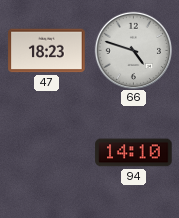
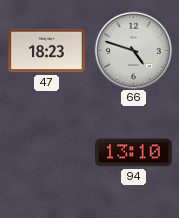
94: 14:10 -> 13:10
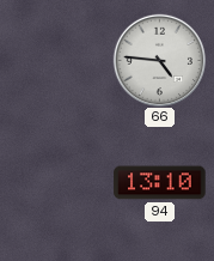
47: 18:23 -> none
66: 4:48 -> 4:46
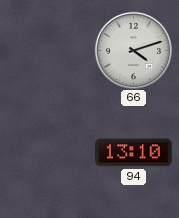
66: 4:46 -> 4:12
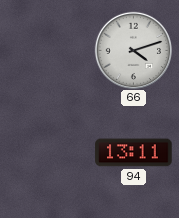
94: 13:10 -> 13:11
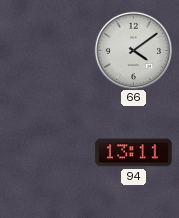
66: 4:12 -> 4:09
